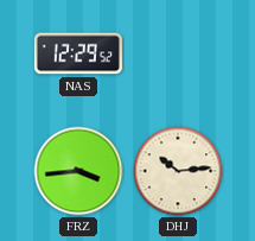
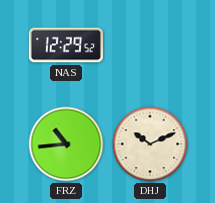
FRZ: 3:44 -> 10:44
DHJ: 10:14 -> 10:11
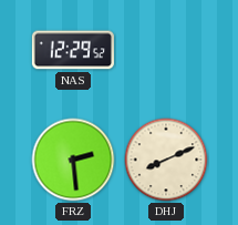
FRZ: 10:44 -> 2:29
DHJ: 10:11 -> 8:11
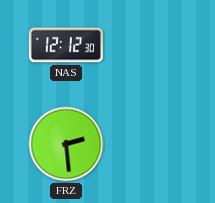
NAS: 12:29 -> 12:12
DHJ: 8:11 -> none
